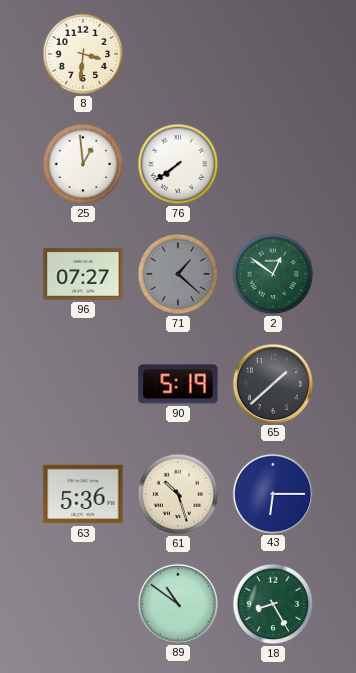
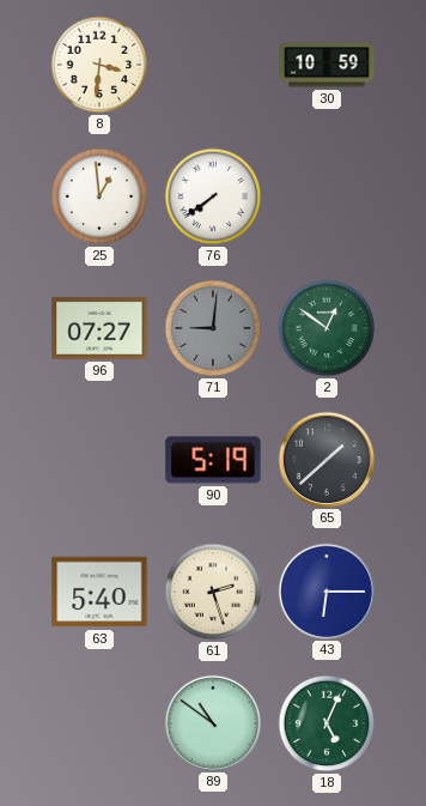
30: none -> 10:59
71: 1:22 -> 9:01
63: 5:36 -> 5:40
61: 10:27 -> 2:27
18: 8:25 -> 5:04
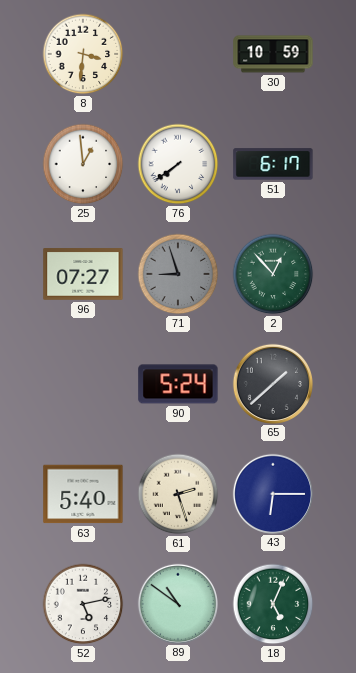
51: none -> 6:17
71: 9:01 -> 8:57
2: 12:51 -> 12:53
90: 5:19 -> 5:24
52: none -> 5:13
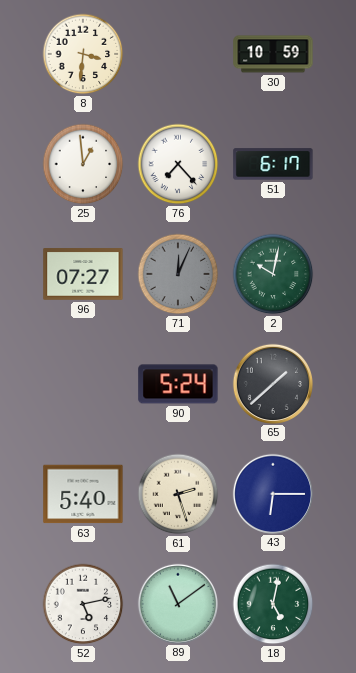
76: 7:39 -> 7:23
71: 8:57 -> 12:04
2: 12:53 -> 10:02
89: 10:51 -> 11:09
18: 5:04 -> 5:02
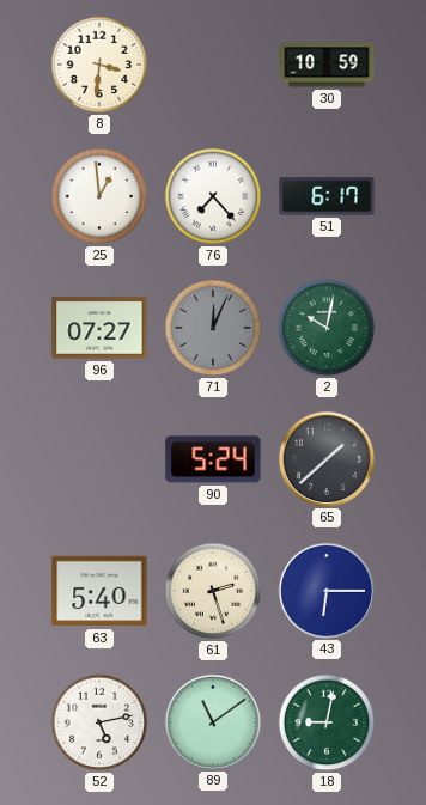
18: 5:02 -> 9:02
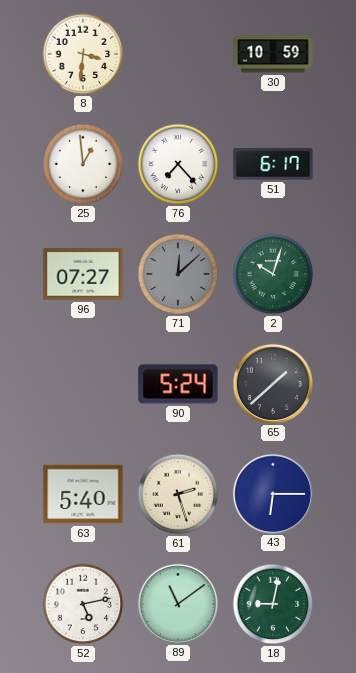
71: 12:04 -> 12:08
2: 10:02 -> 10:03
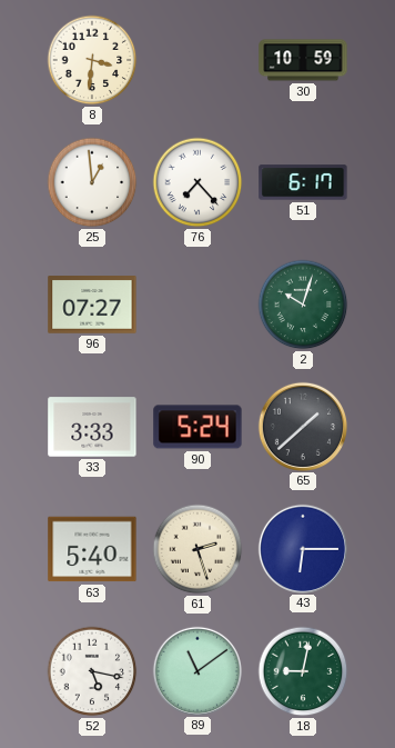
71: 12:08 -> none
33: none -> 3:33
52: 5:13 -> 5:17
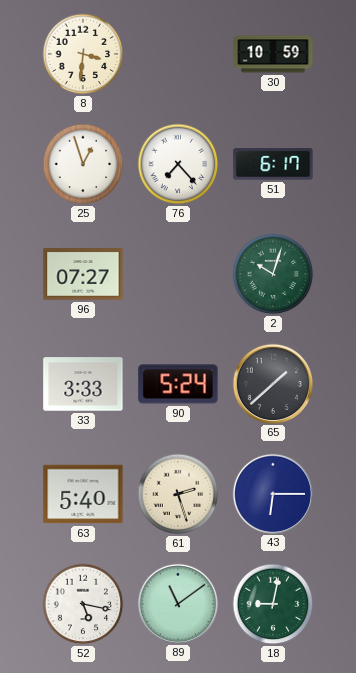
25: 12:59 -> 12:57
